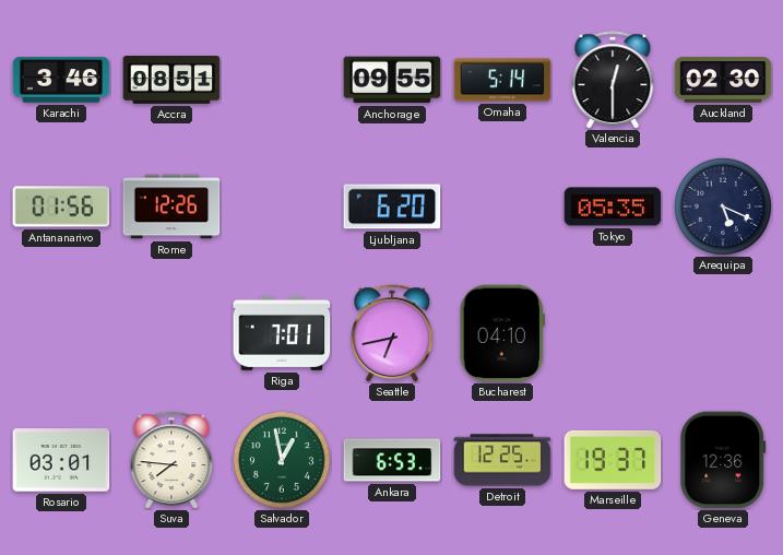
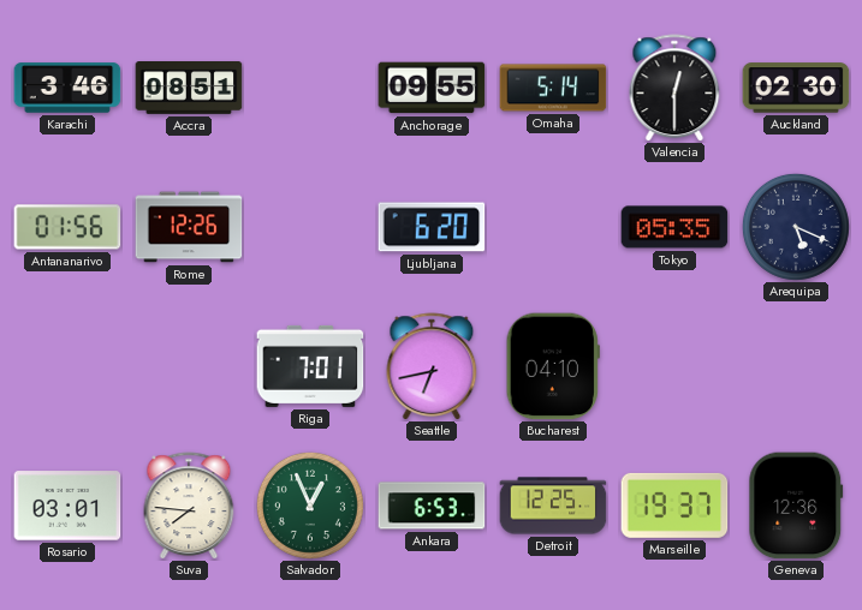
Salvador: 12:58 -> 12:56
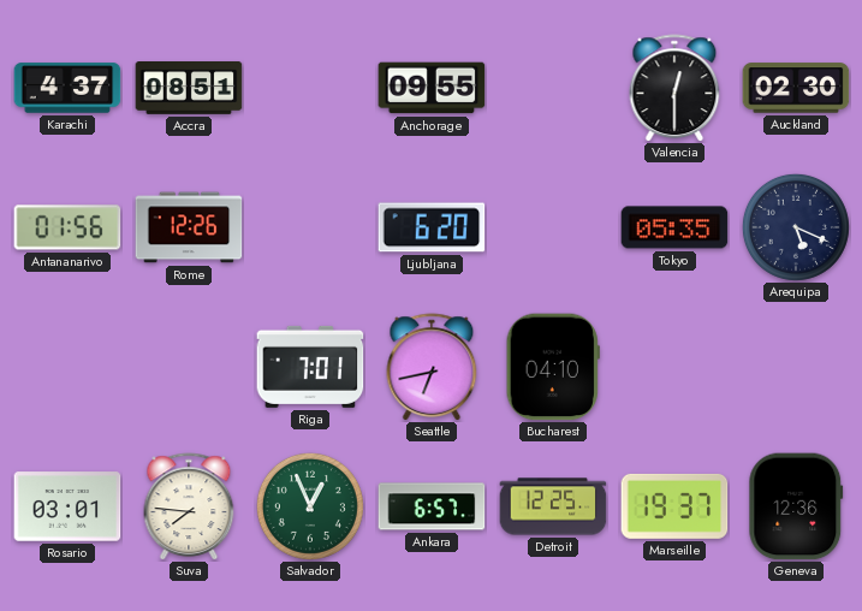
Karachi: 3:46 -> 4:37
Omaha: 5:14 -> none
Ankara: 6:53 -> 6:57
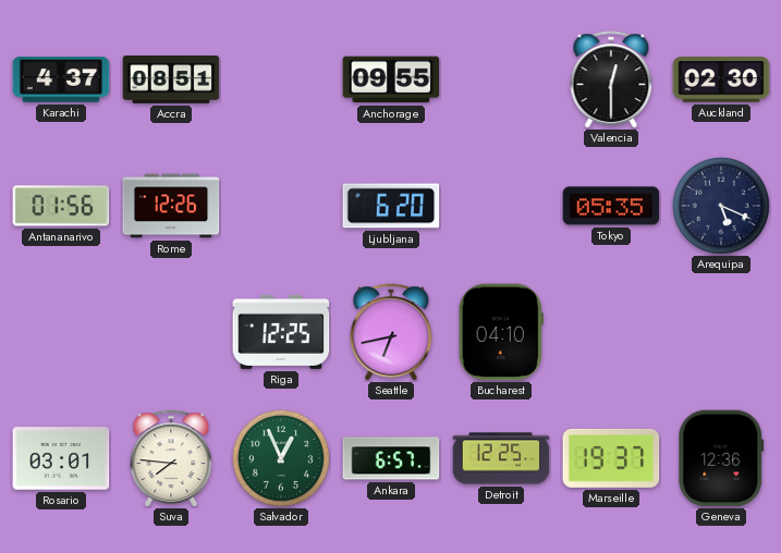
Riga: 7:01 -> 12:25
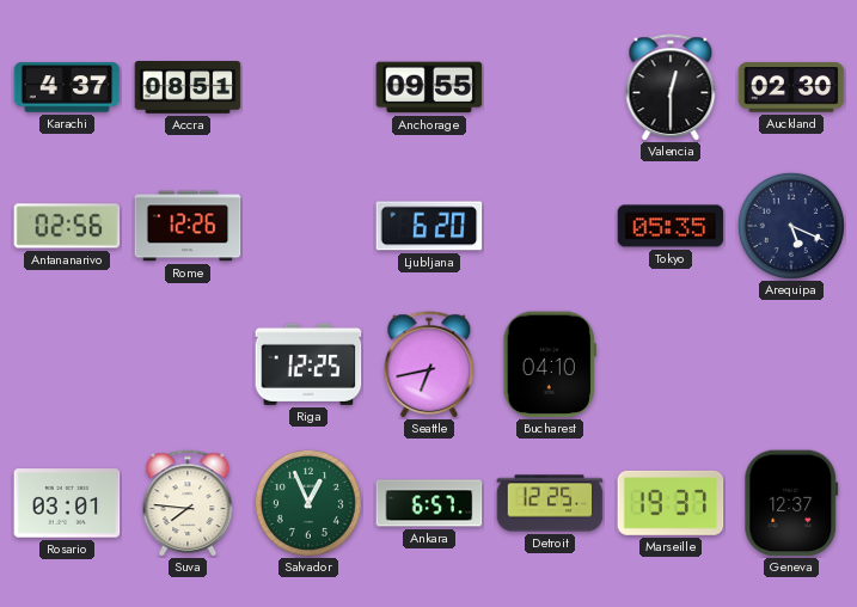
Antananarivo: 01:56 -> 02:56
Geneva: 12:36 -> 12:37
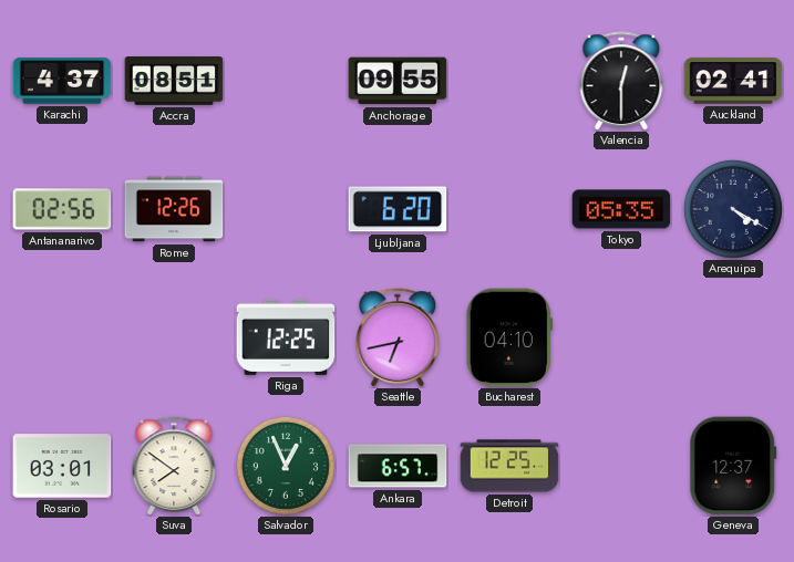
Auckland: 02:30 -> 02:41
Arequipa: 5:19 -> 4:20
Suva: 7:46 -> 7:51
Marseille: 19:37 -> none
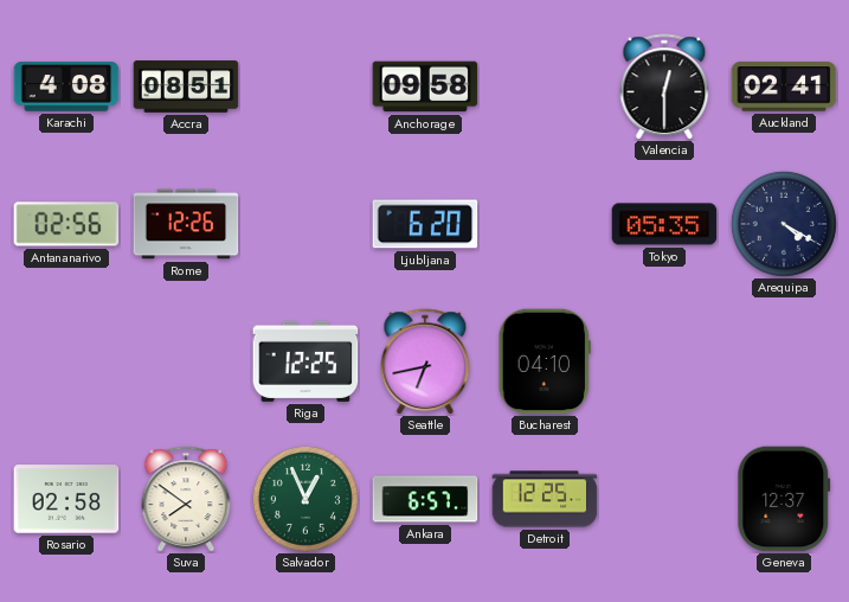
Karachi: 4:37 -> 4:08
Anchorage: 09:55 -> 09:58
Rosario: 03:01 -> 02:58
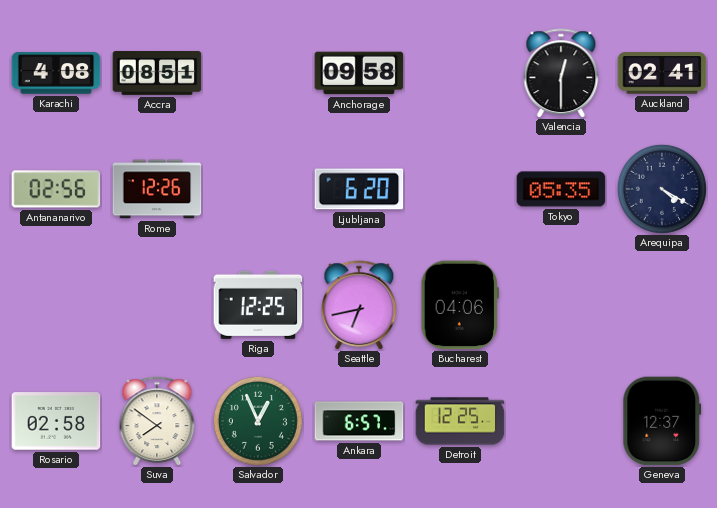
Bucharest: 04:10 -> 04:06
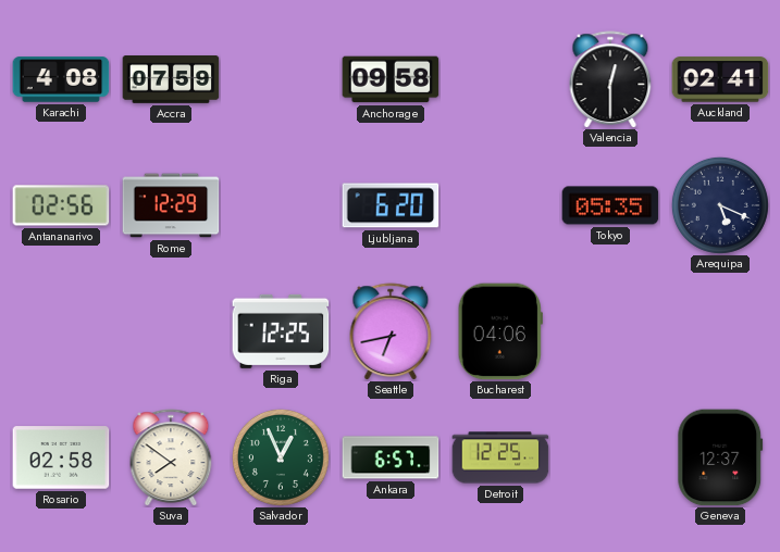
Accra: 08:51 -> 07:59
Rome: 12:26 -> 12:29
Arequipa: 4:20 -> 5:19
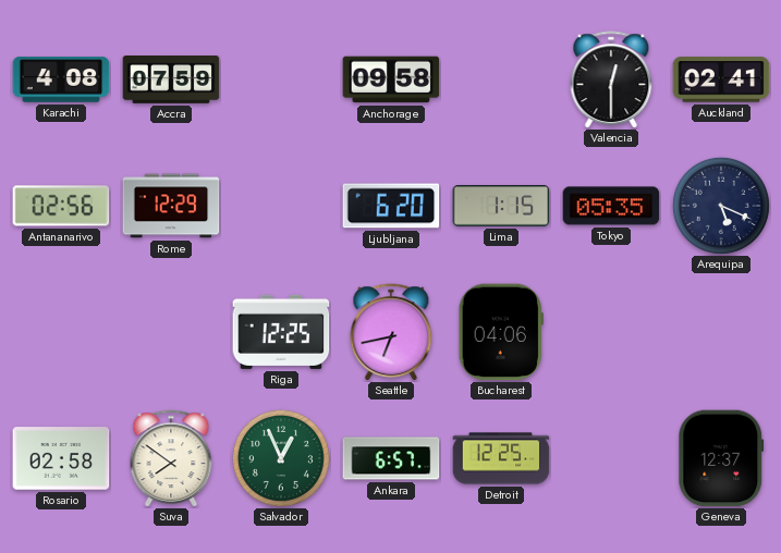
Lima: none -> 1:15
